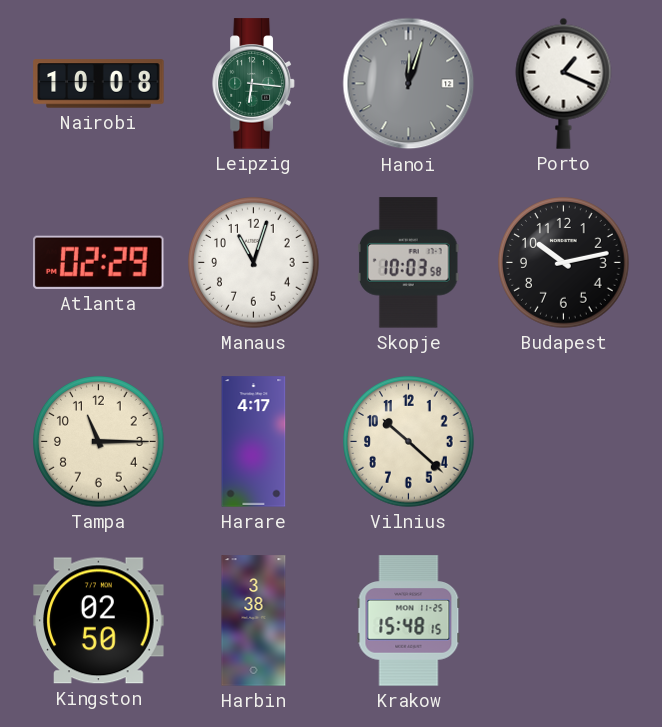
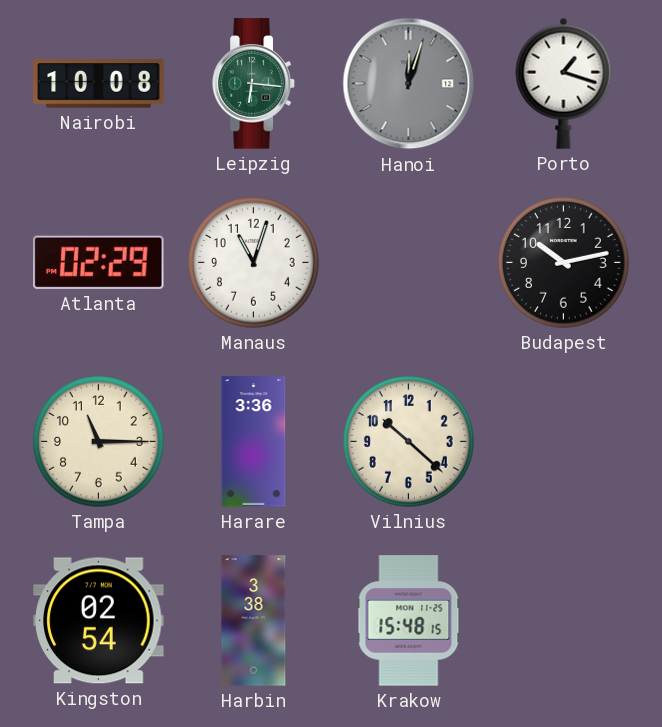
Porto: 1:19 -> 1:18
Skopje: 10:03 -> none
Harare: 4:17 -> 3:36
Kingston: 02:50 -> 02:54
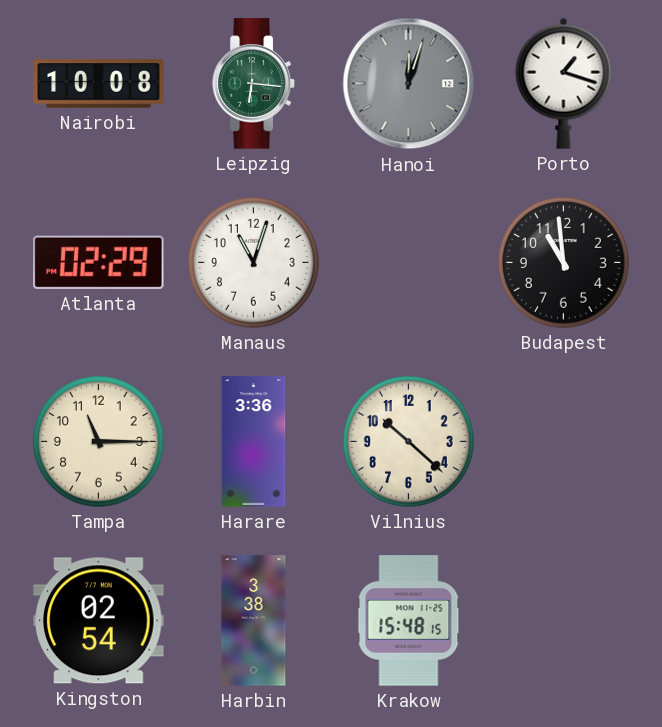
Budapest: 10:13 -> 10:59
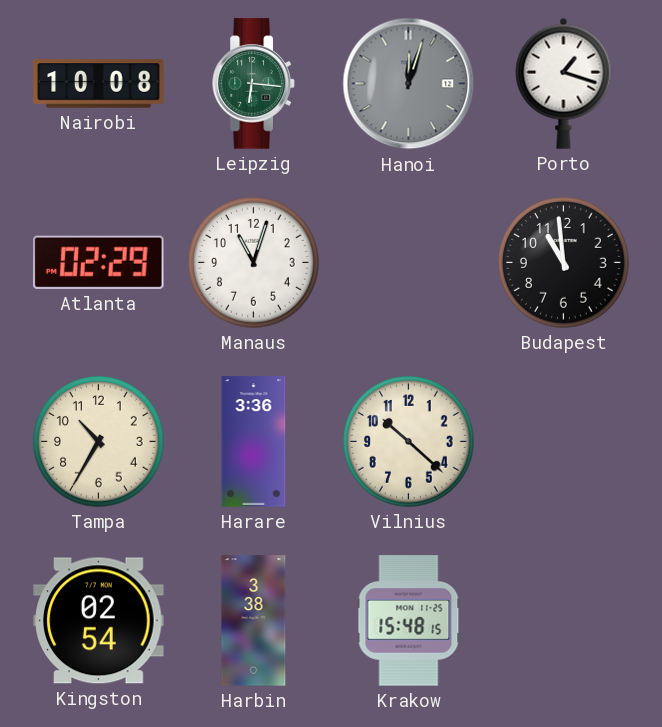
Tampa: 11:15 -> 10:35
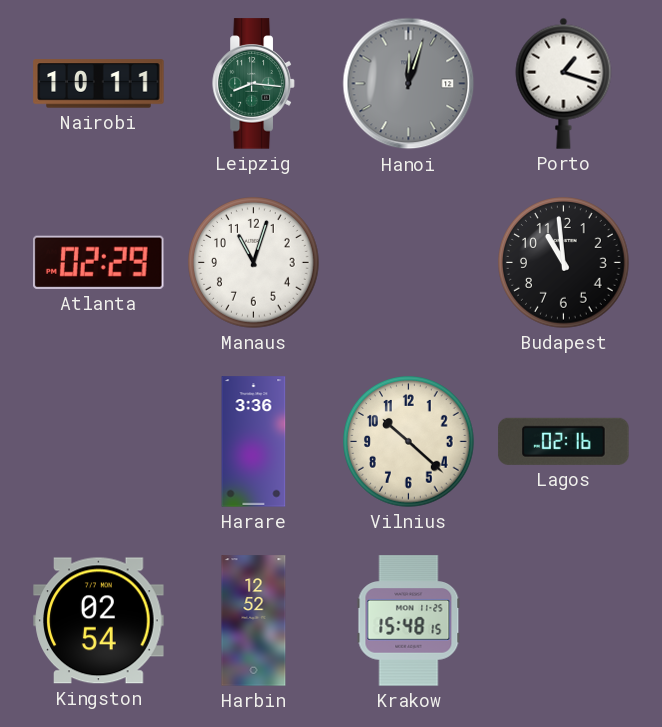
Nairobi: 10:08 -> 10:11
Leipzig: 6:16 -> 8:16
Tampa: 10:35 -> none
Lagos: none -> 02:16
Harbin: 3:38 -> 12:52
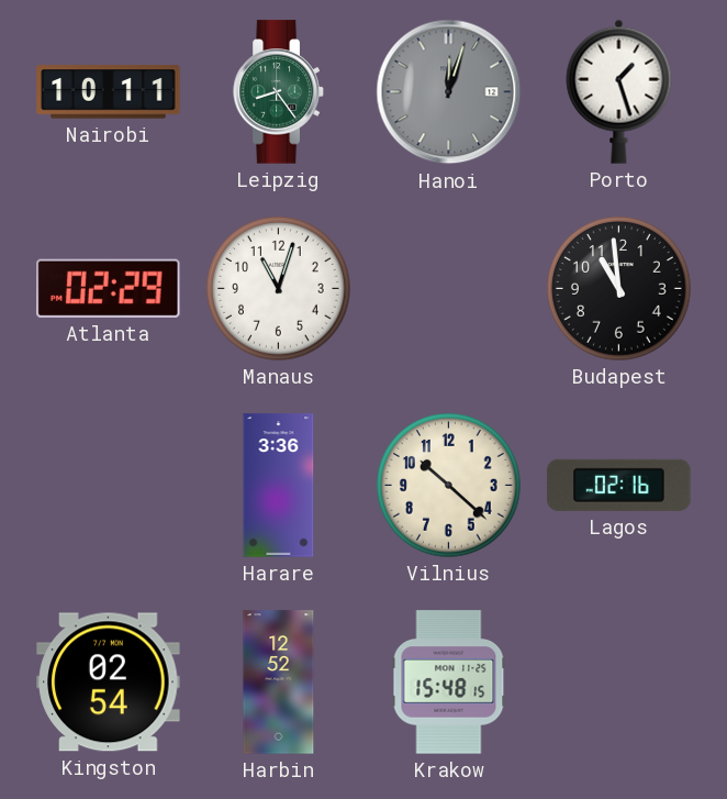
Leipzig: 8:16 -> 8:24
Porto: 1:18 -> 1:27
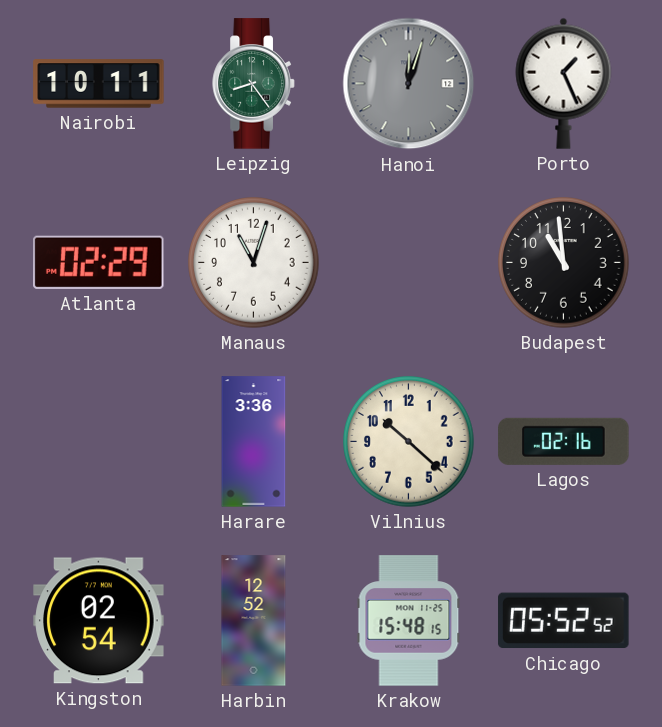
Porto: 1:27 -> 1:26
Chicago: none -> 05:52
